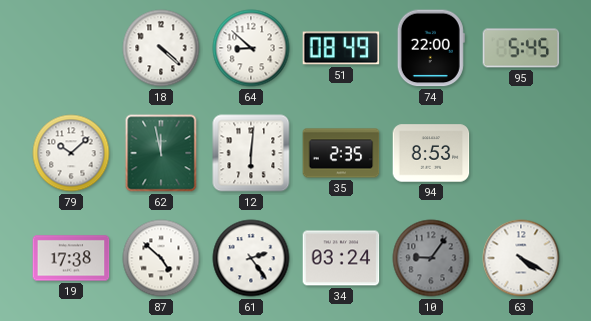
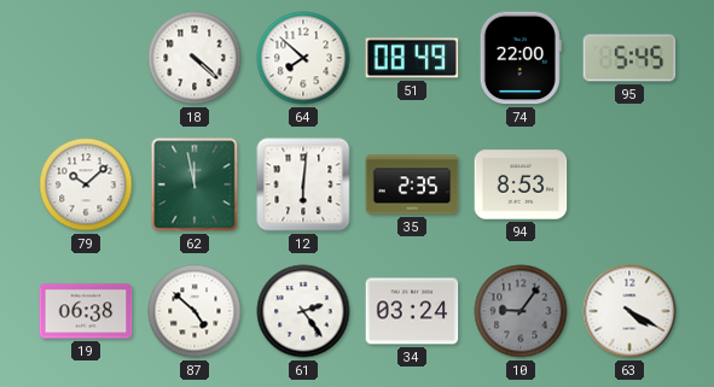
64: 8:52 -> 7:52
19: 17:38 -> 06:38
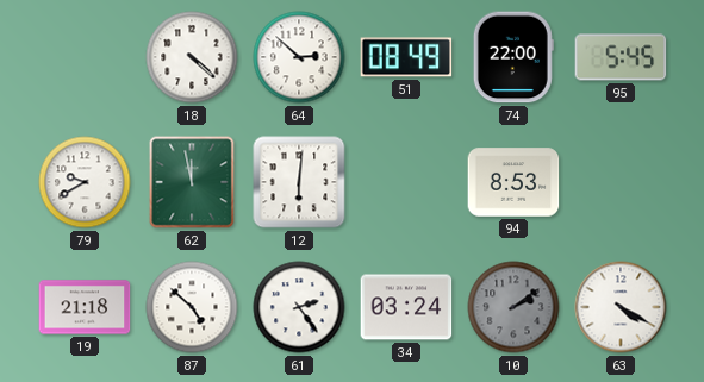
64: 7:52 -> 2:52
79: 10:08 -> 9:40
35: 2:35 -> none
19: 06:38 -> 21:18
10: 9:06 -> 2:09
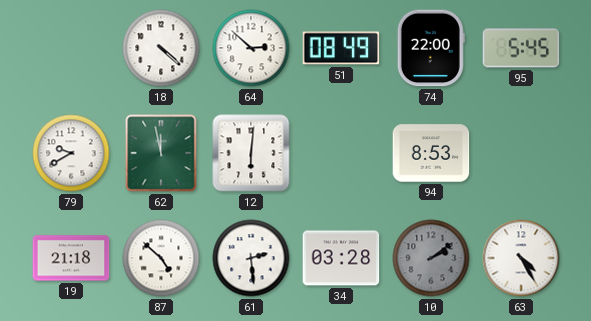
61: 2:24 -> 2:29
34: 03:24 -> 03:28
63: 4:20 -> 4:25
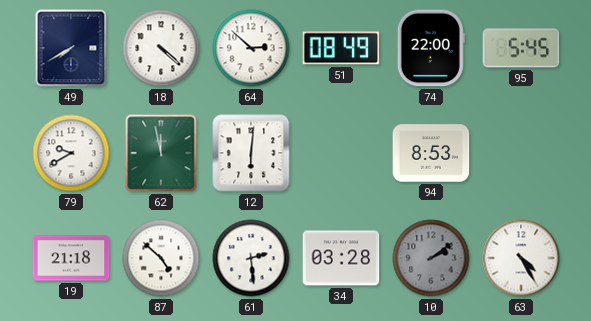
49: none -> 7:40
